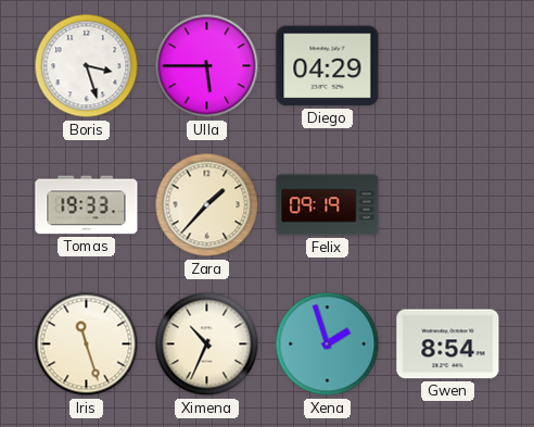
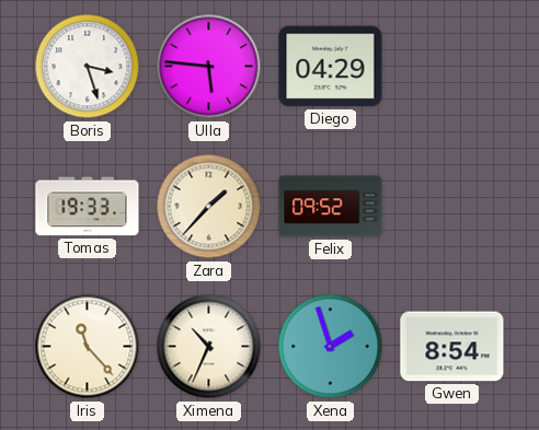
Ulla: 5:45 -> 5:46
Felix: 09:19 -> 09:52
Iris: 11:27 -> 11:23
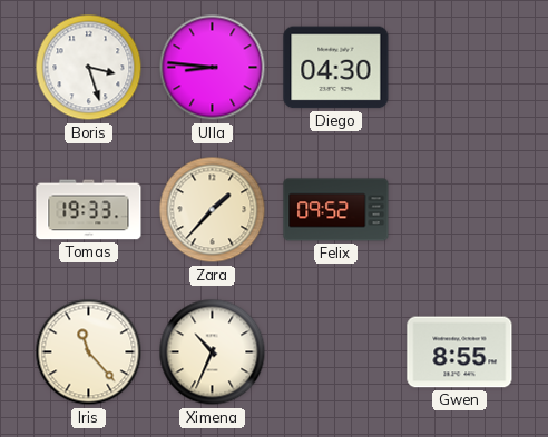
Ulla: 5:46 -> 8:46
Diego: 04:29 -> 04:30
Xena: 1:57 -> none
Gwen: 8:54 -> 8:55
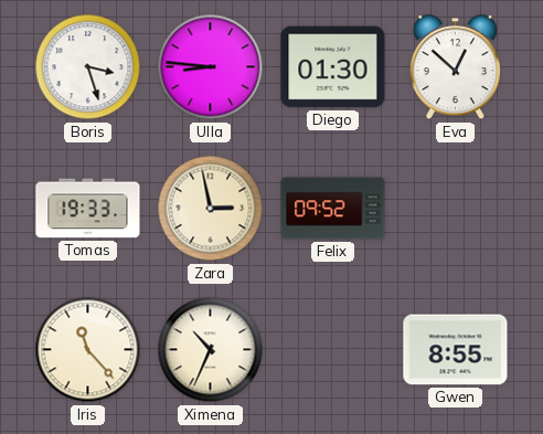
Diego: 04:30 -> 01:30
Eva: none -> 12:52
Zara: 1:37 -> 2:58
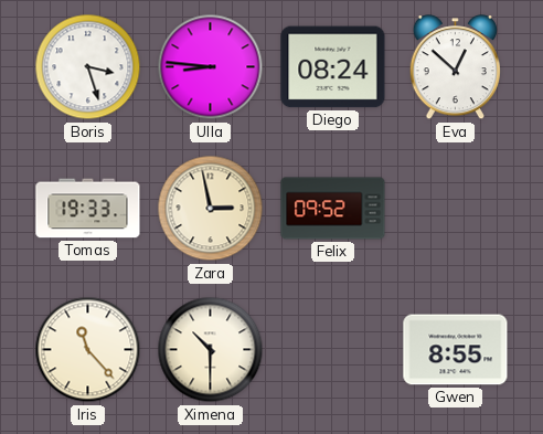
Diego: 01:30 -> 08:24
Ximena: 10:34 -> 10:30
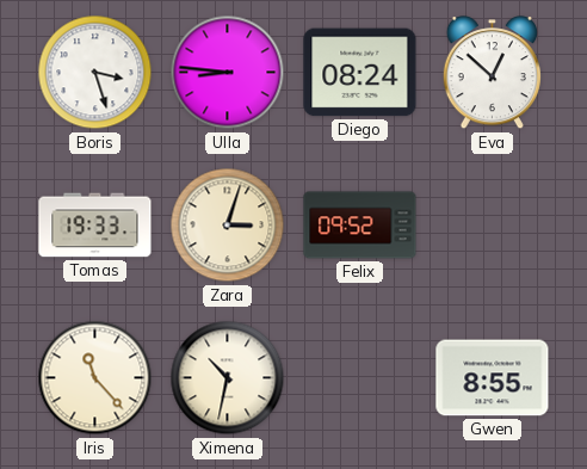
Zara: 2:58 -> 3:03
Ximena: 10:30 -> 10:32
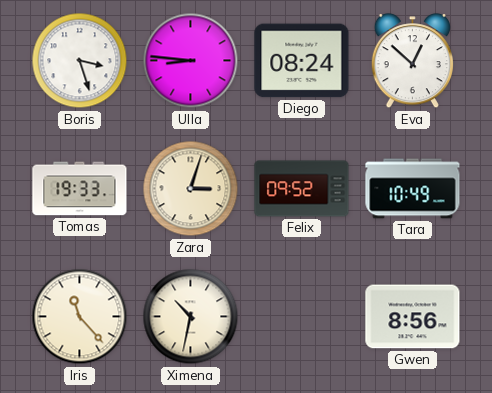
Tara: none -> 10:49
Gwen: 8:55 -> 8:56
